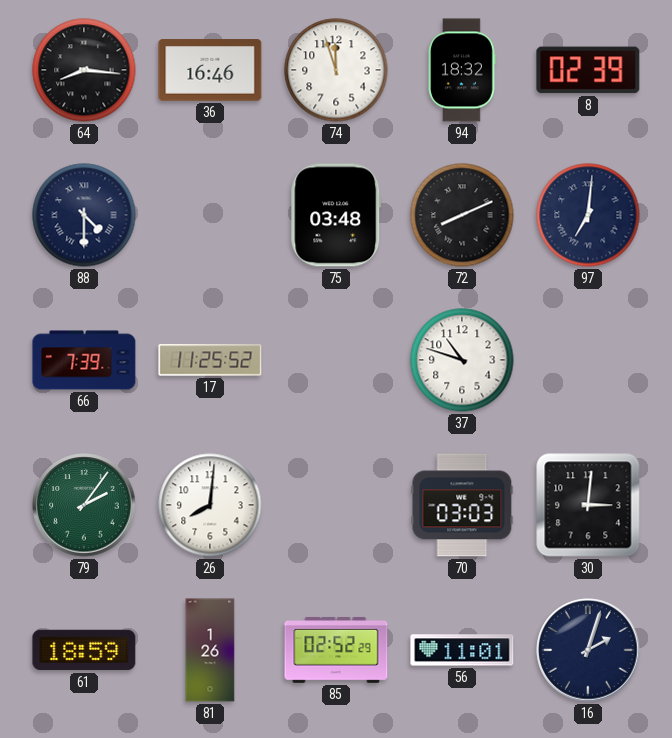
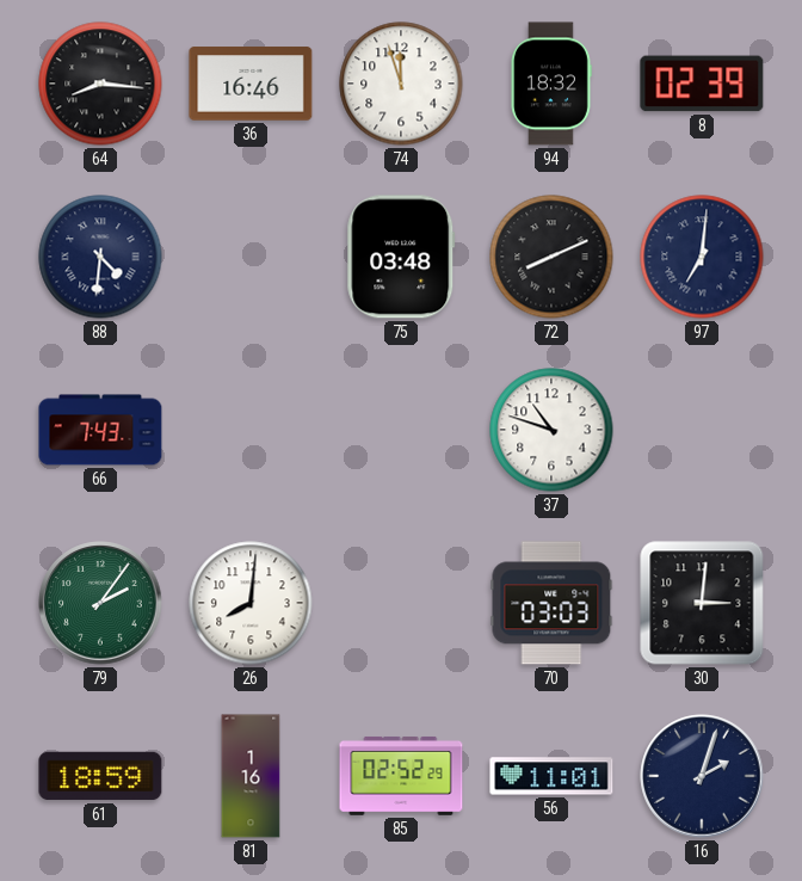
88: 4:30 -> 4:31
66: 7:39 -> 7:43
17: 11:25 -> none
81: 1:26 -> 1:16
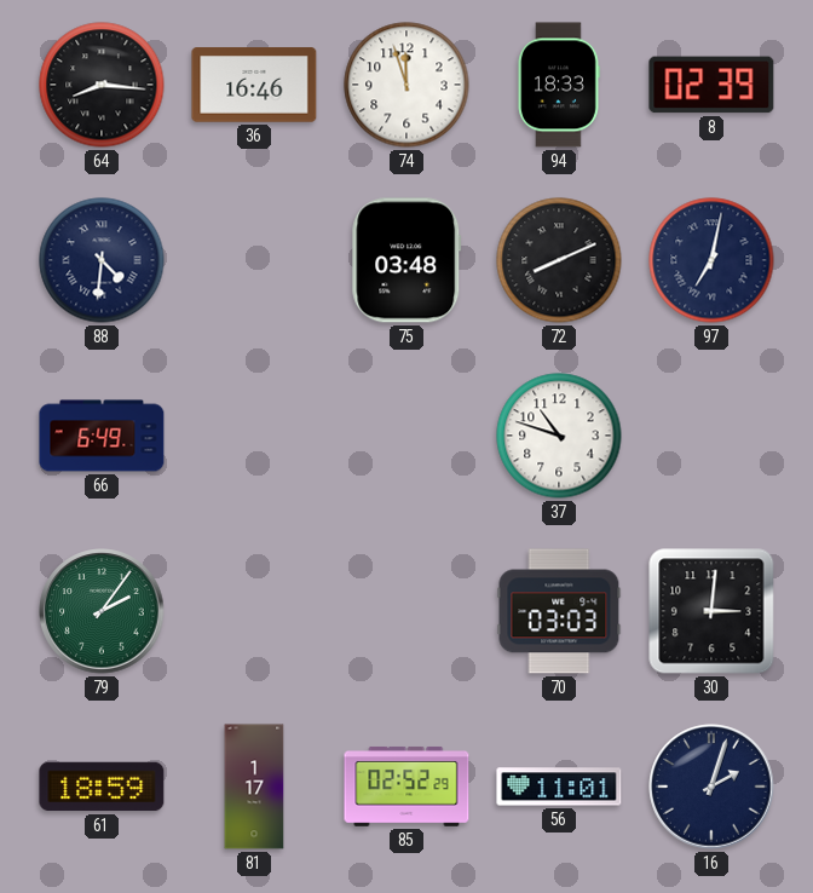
94: 18:32 -> 18:33
97: 7:01 -> 7:02
66: 7:43 -> 6:49
26: 8:01 -> none
81: 1:16 -> 1:17
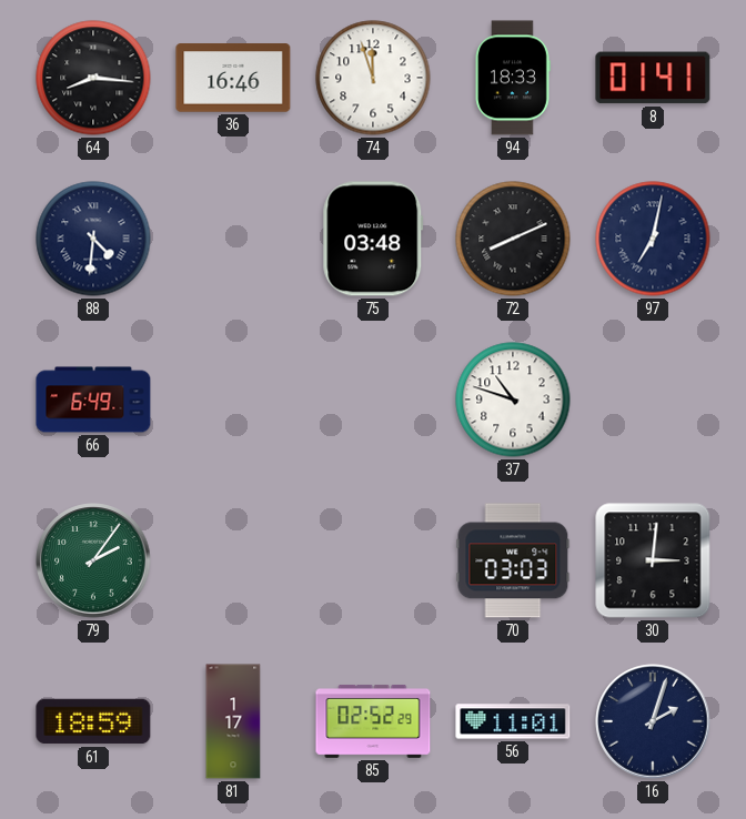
8: 02:39 -> 01:41
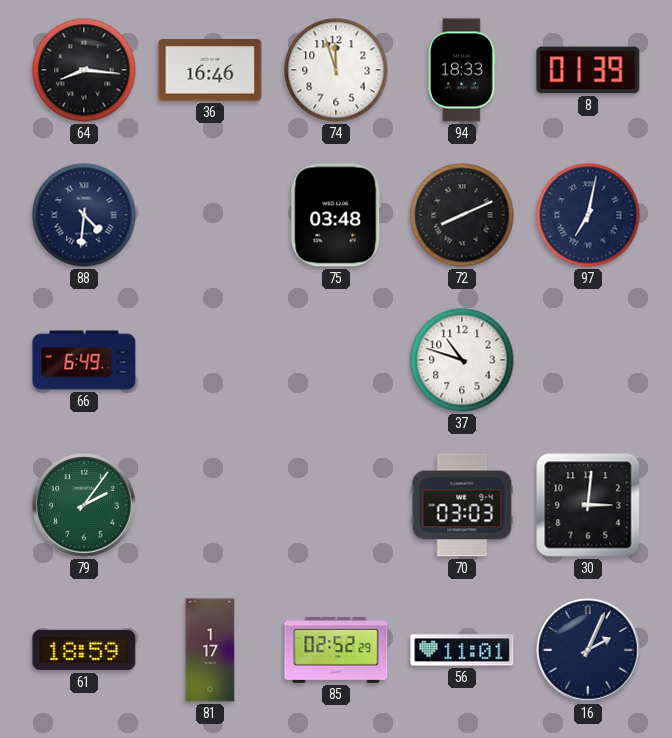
8: 01:41 -> 01:39
16: 2:03 -> 2:04
